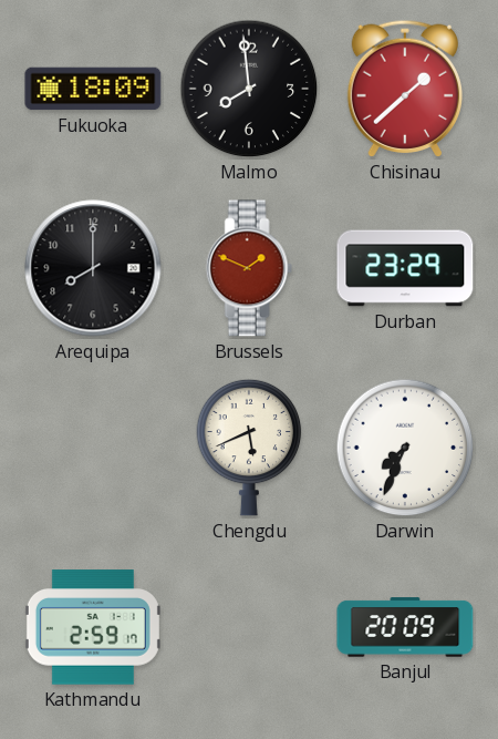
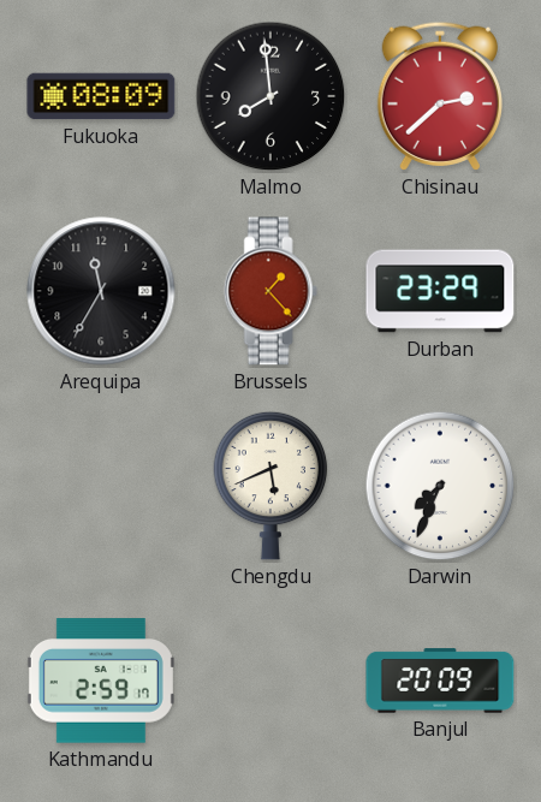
Fukuoka: 18:09 -> 08:09
Chisinau: 1:38 -> 2:38
Arequipa: 8:00 -> 11:35
Brussels: 1:49 -> 1:23
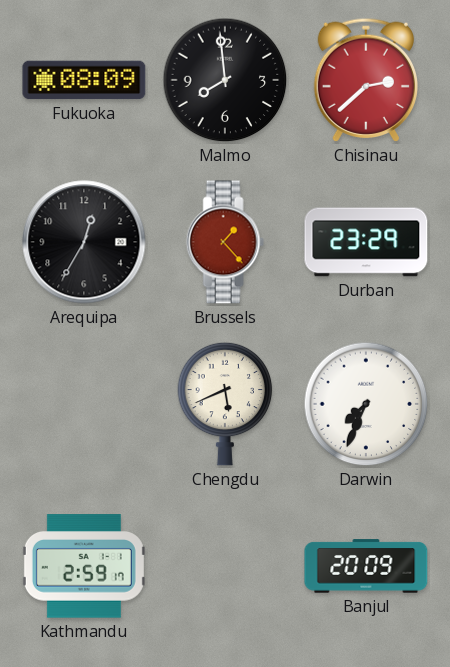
Arequipa: 11:35 -> 12:35
